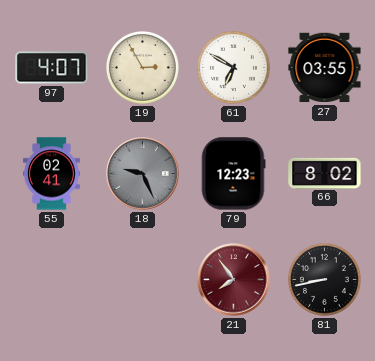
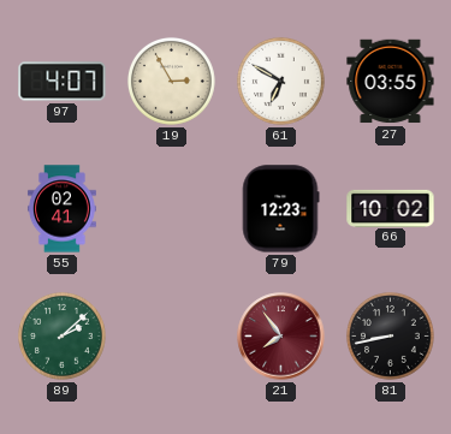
18: 9:26 -> none
66: 8:02 -> 10:02
89: none -> 2:08
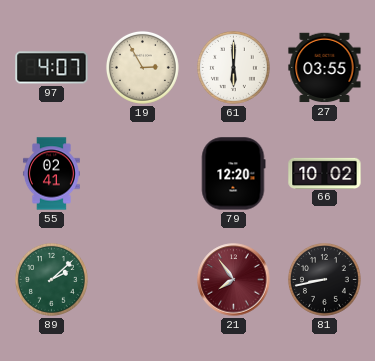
61: 6:50 -> 6:00
79: 12:23 -> 12:20
